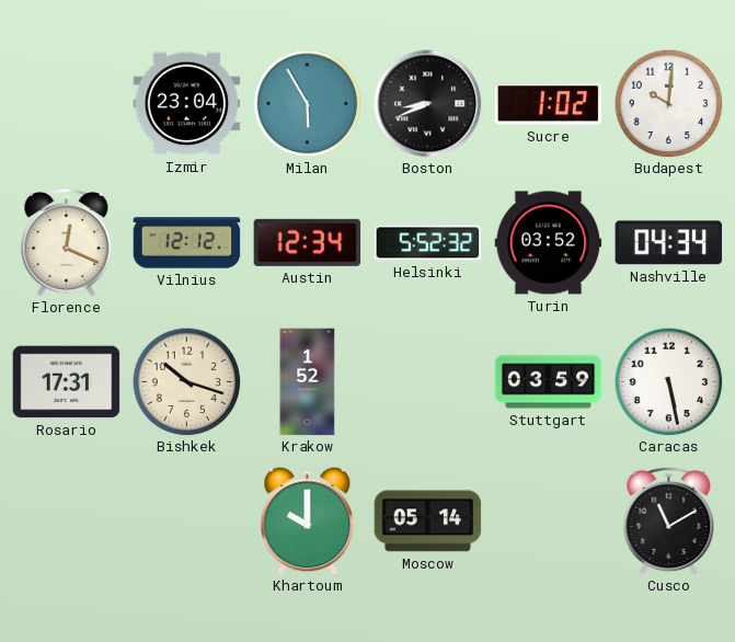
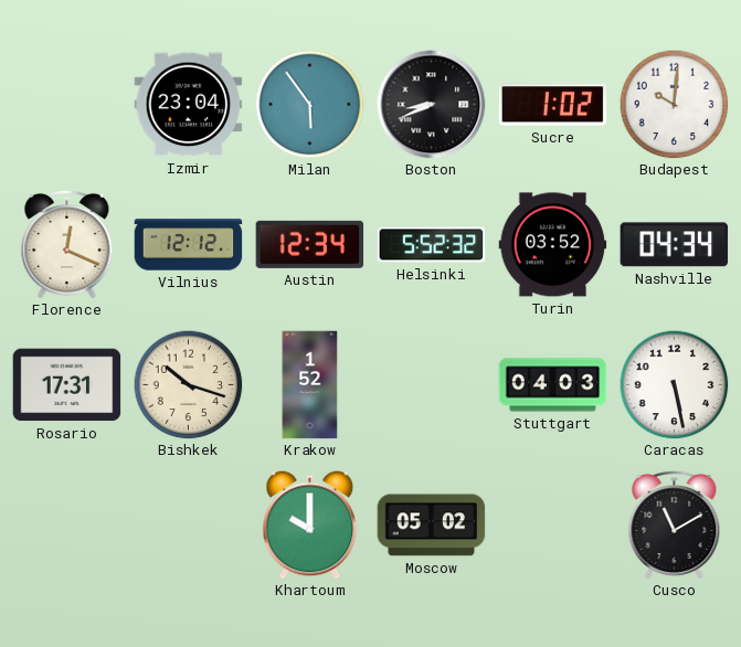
Milan: 5:55 -> 5:54
Stuttgart: 03:59 -> 04:03
Moscow: 05:14 -> 05:02
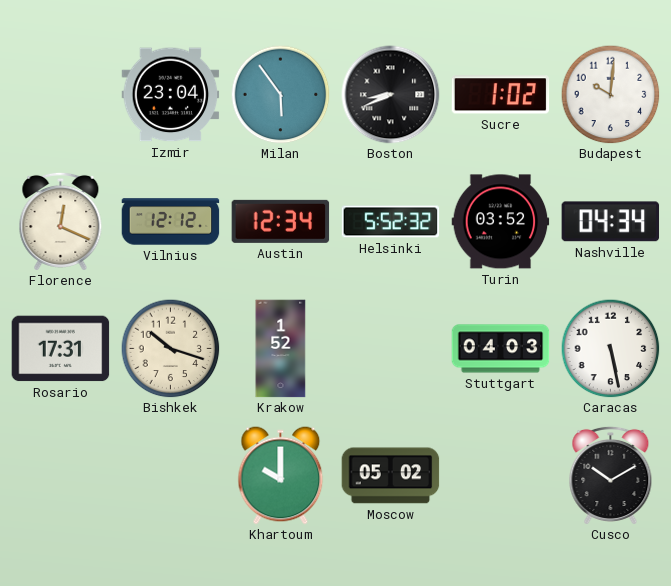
Cusco: 11:10 -> 10:10
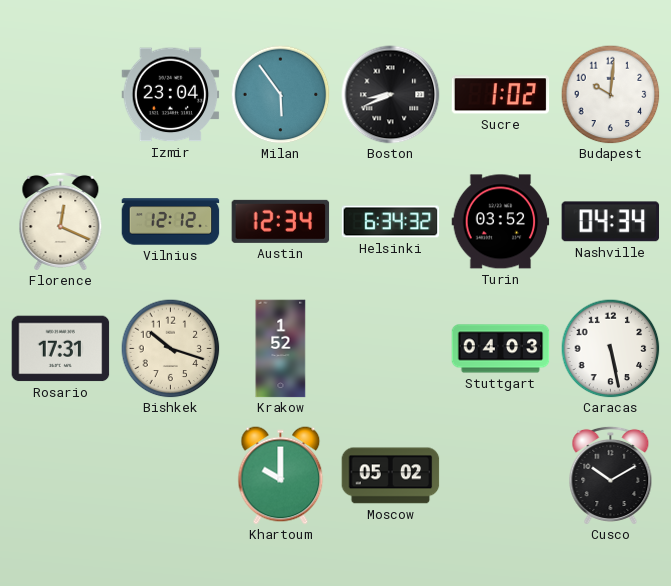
Helsinki: 5:52 -> 6:34
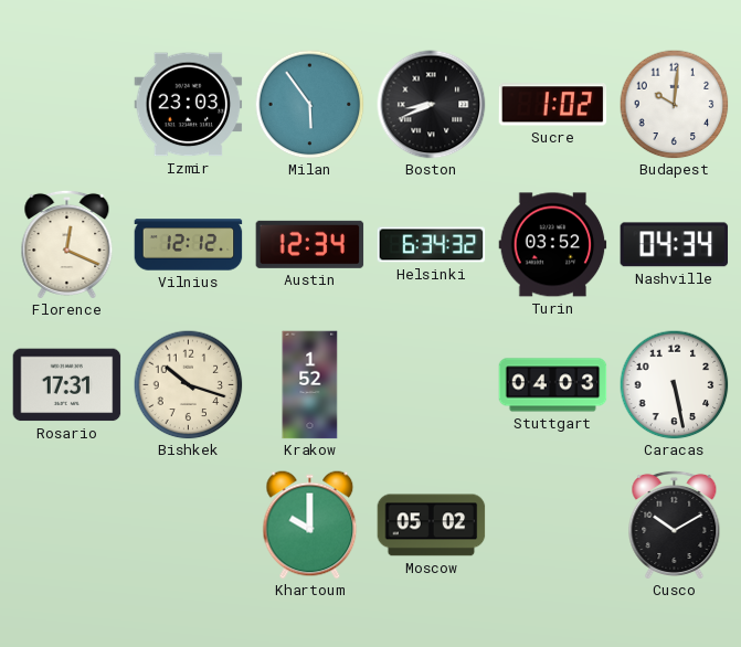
Izmir: 23:04 -> 23:03
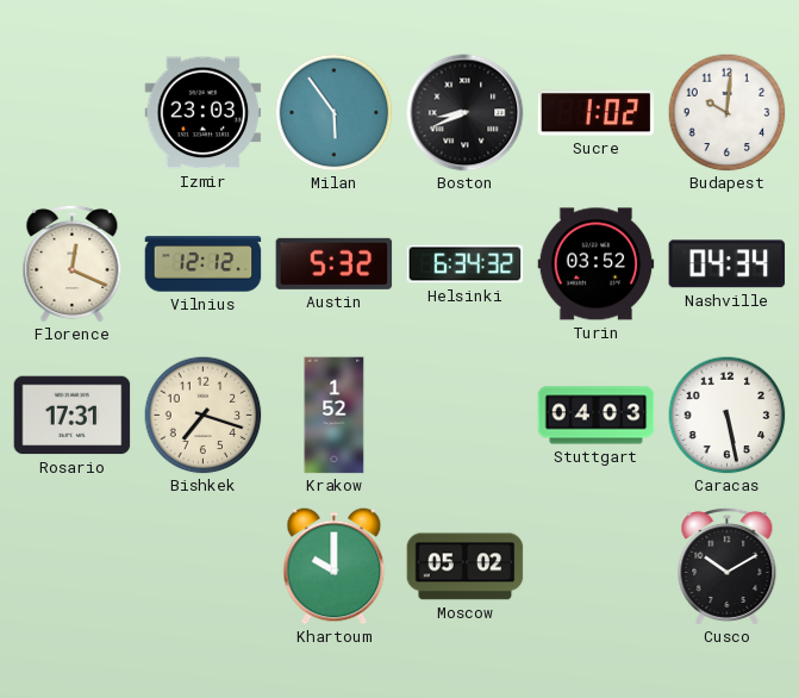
Austin: 12:34 -> 5:32
Bishkek: 10:18 -> 7:18
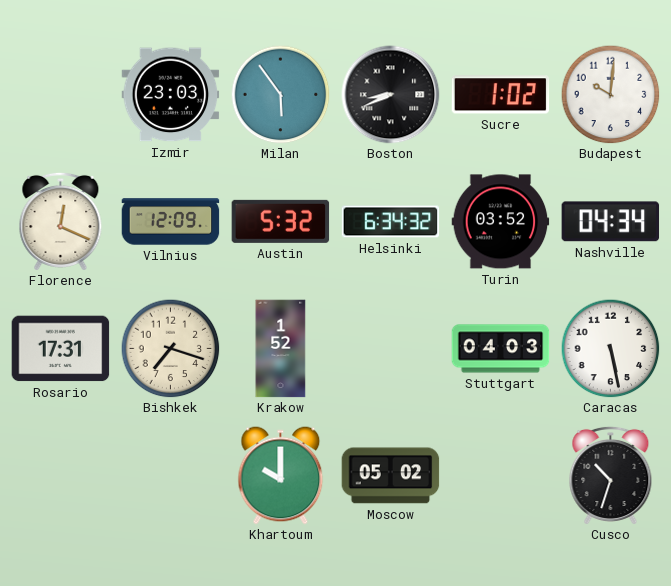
Vilnius: 12:12 -> 12:09
Cusco: 10:10 -> 10:33
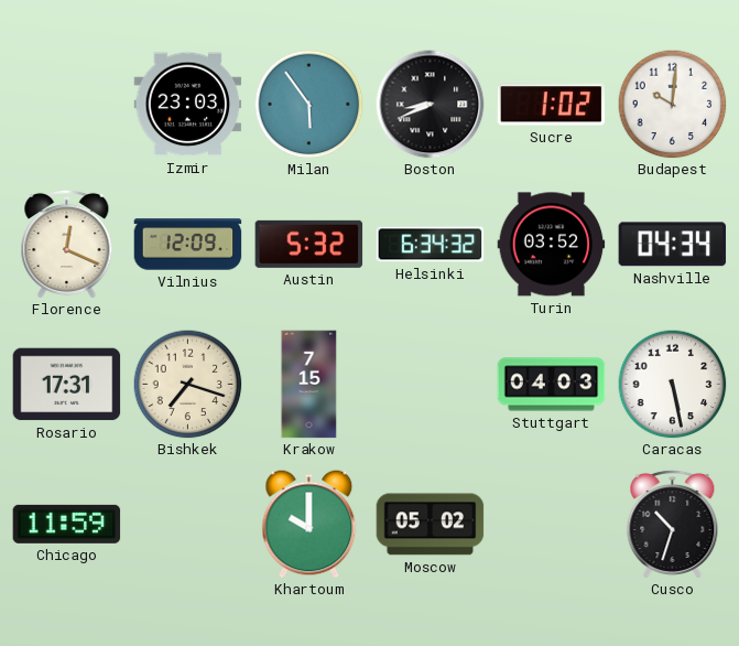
Krakow: 1:52 -> 7:15
Chicago: none -> 11:59
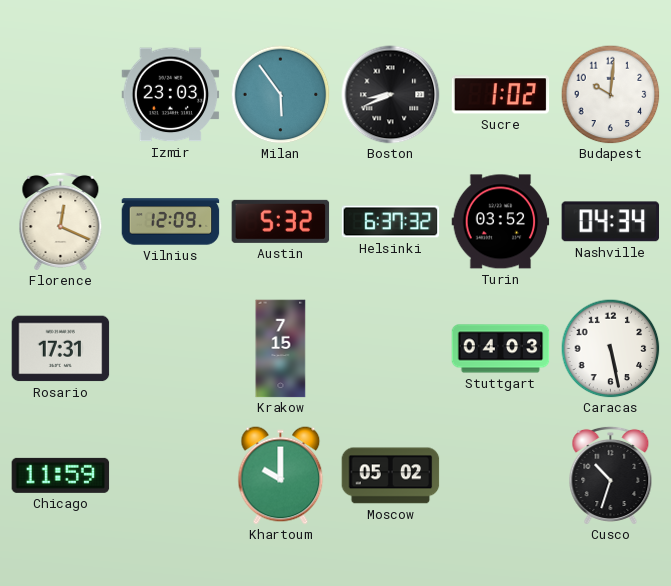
Helsinki: 6:34 -> 6:37
Bishkek: 7:18 -> none
